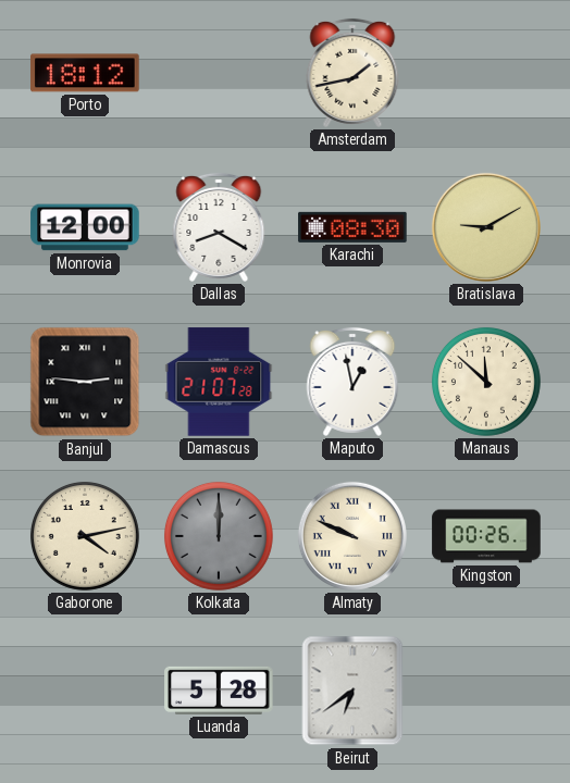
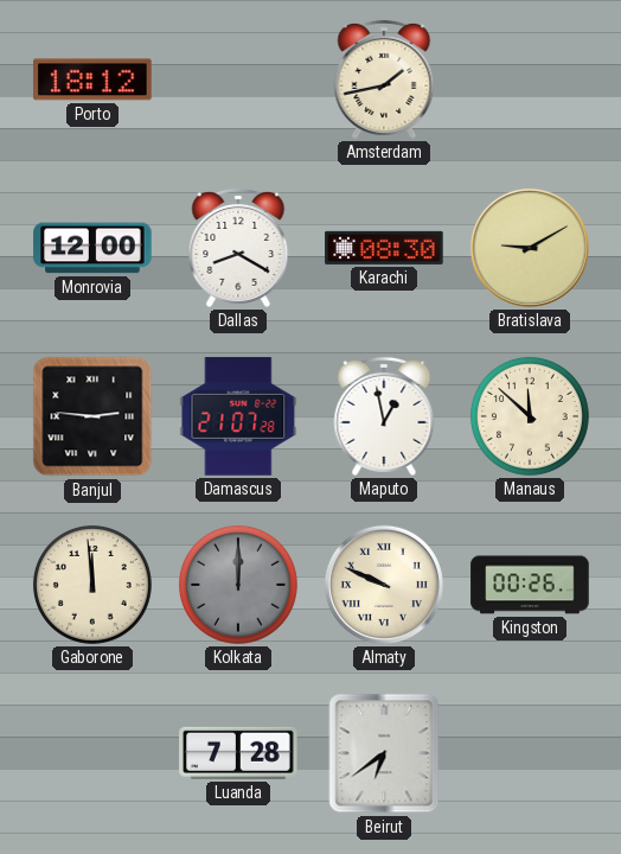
Gaborone: 4:13 -> 11:59
Luanda: 5:28 -> 7:28
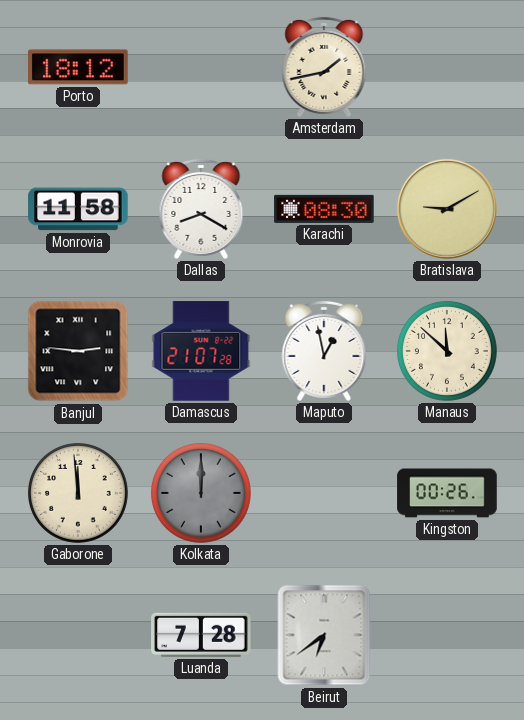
Monrovia: 12:00 -> 11:58
Almaty: 9:49 -> none
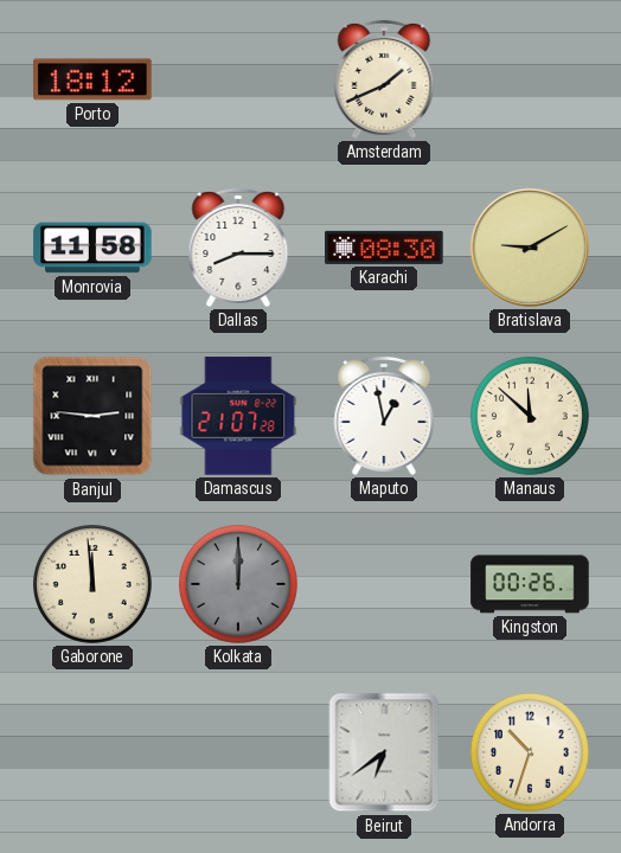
Amsterdam: 1:43 -> 1:41
Dallas: 8:20 -> 8:15
Luanda: 7:28 -> none
Andorra: none -> 10:33
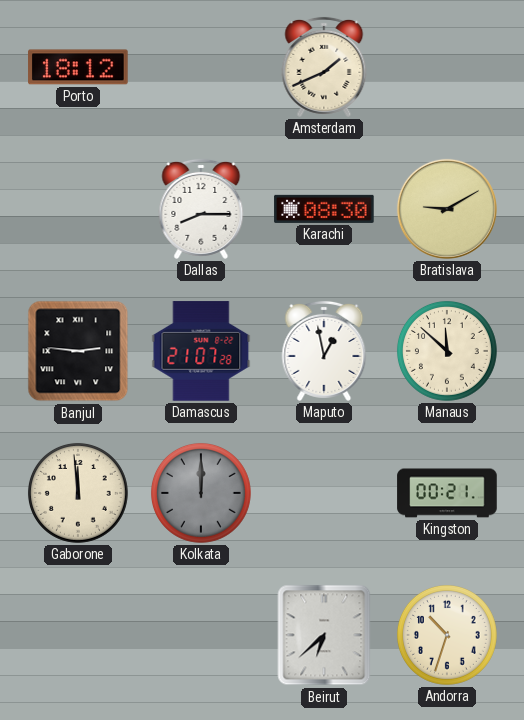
Monrovia: 11:58 -> none
Kingston: 00:26 -> 00:21
Beirut: 6:39 -> 6:38
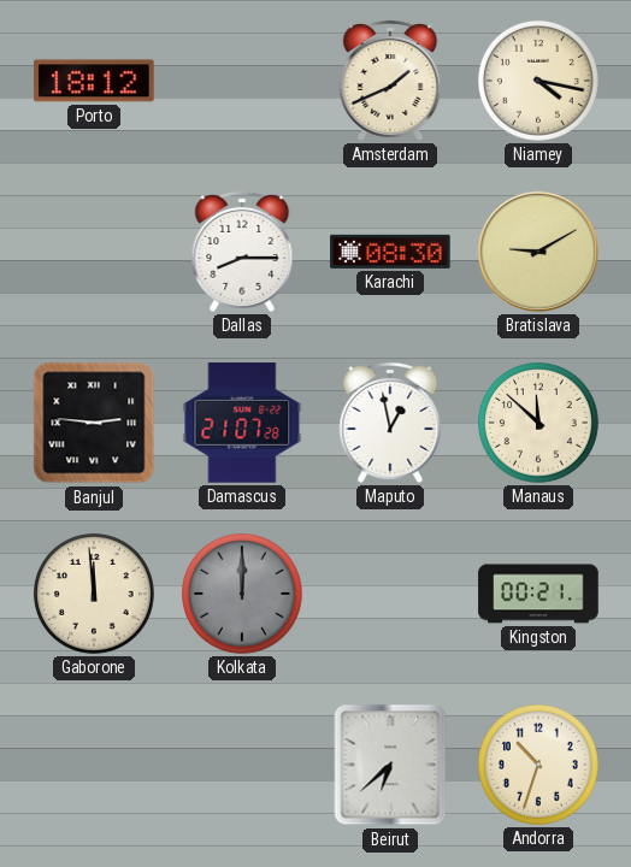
Niamey: none -> 4:17
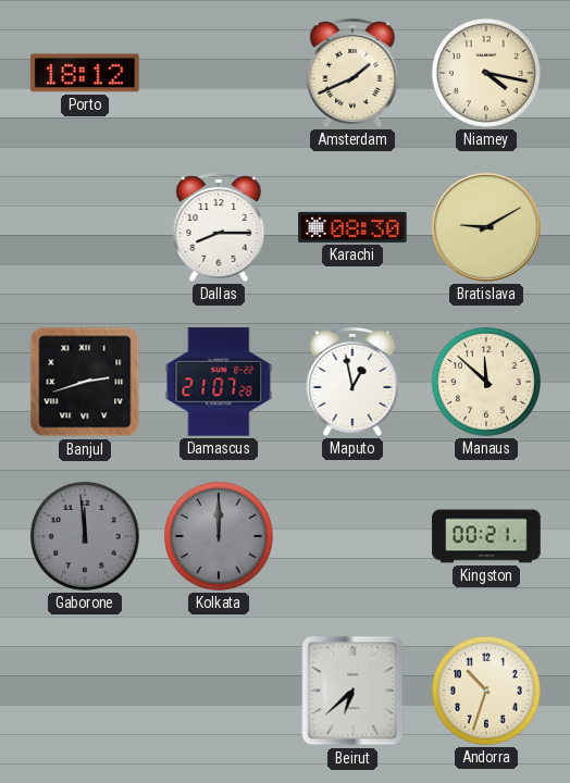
Banjul: 2:46 -> 2:42
Gaborone dial: cream -> grey
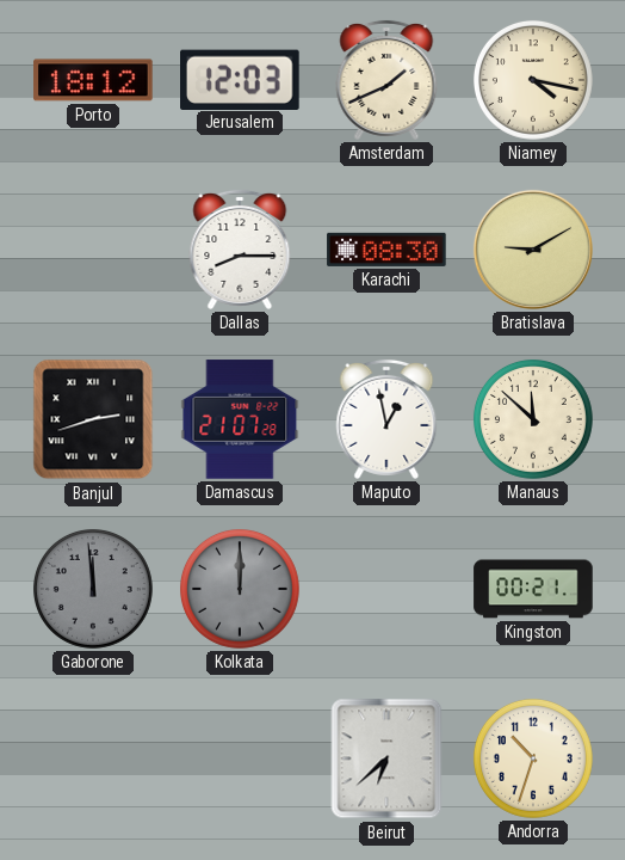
Jerusalem: none -> 12:03
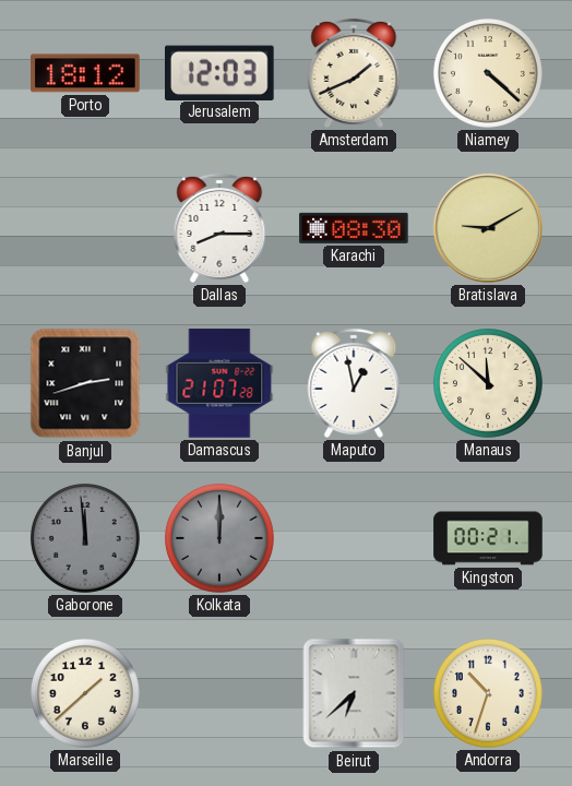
Niamey: 4:17 -> 4:22
Marseille: none -> 1:38
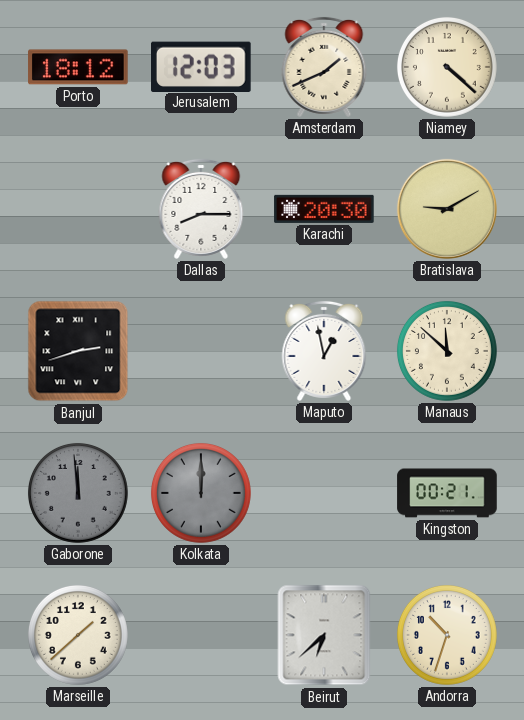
Karachi: 08:30 -> 20:30
Damascus: 21:07 -> none
